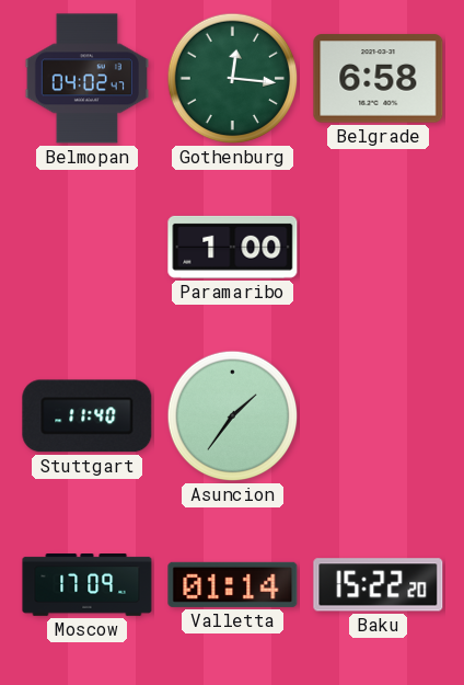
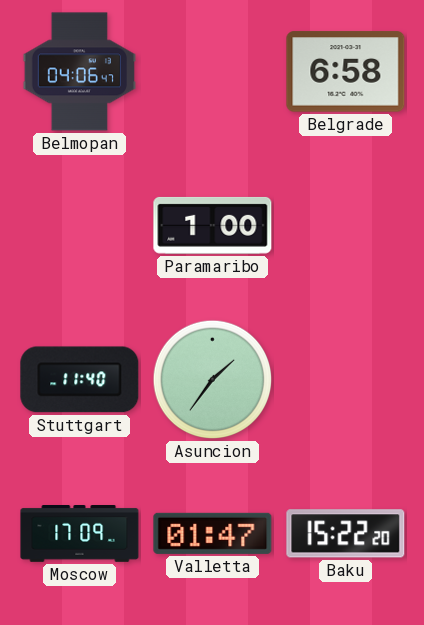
Belmopan: 04:02 -> 04:06
Gothenburg: 12:16 -> none
Valletta: 01:14 -> 01:47
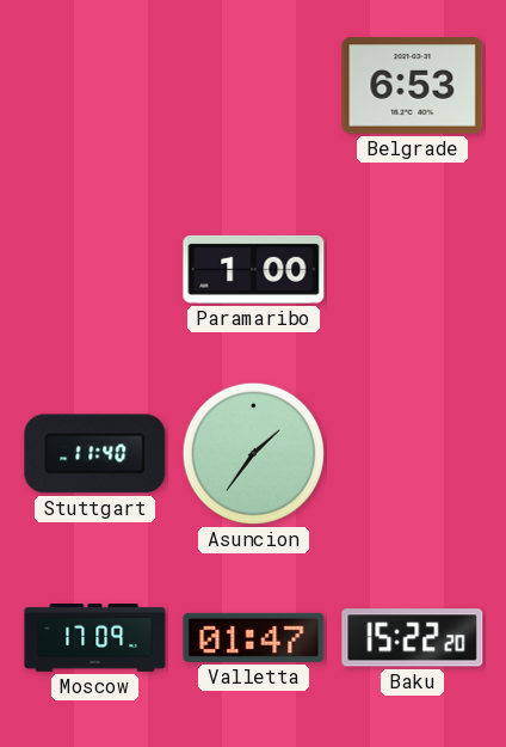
Belmopan: 04:06 -> none
Belgrade: 6:58 -> 6:53
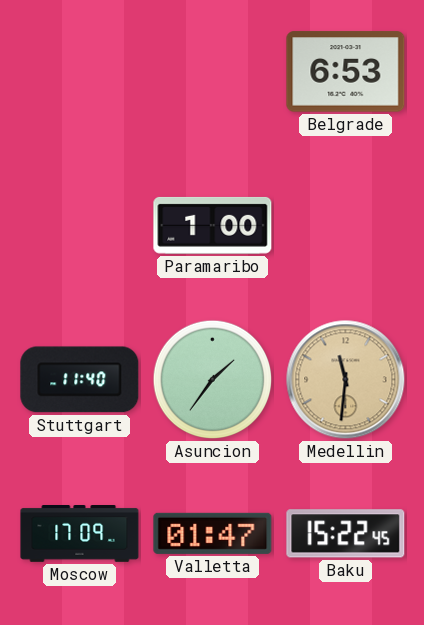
Medellin: none -> 11:31
Baku: 15:22:20 -> 15:22:45
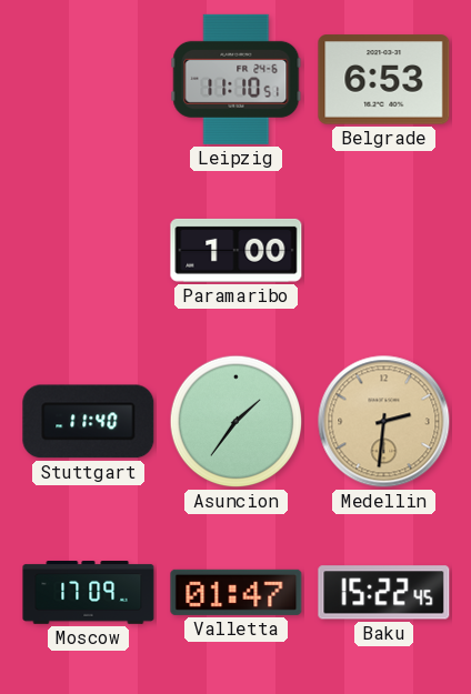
Leipzig: none -> 11:10
Medellin: 11:31 -> 2:31
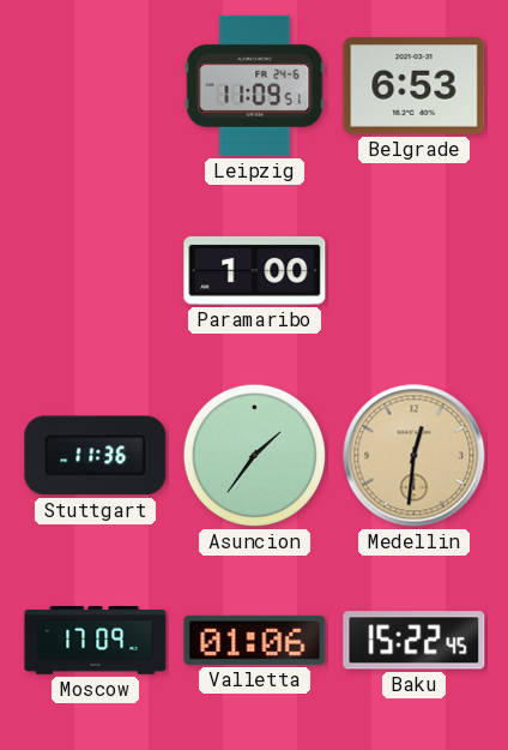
Leipzig: 11:10 -> 11:09
Stuttgart: 11:40 -> 11:36
Medellin: 2:31 -> 12:31
Valletta: 01:47 -> 01:06
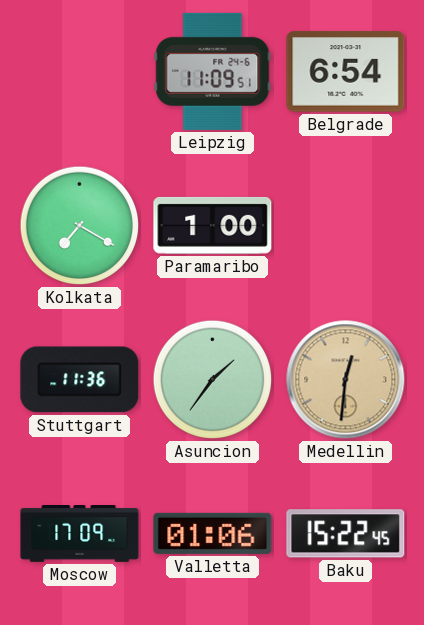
Belgrade: 6:53 -> 6:54
Kolkata: none -> 7:20
